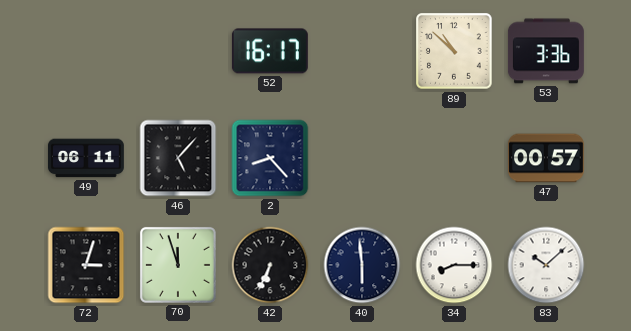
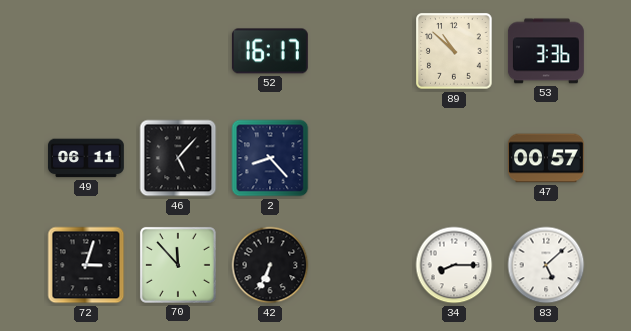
70: 11:57 -> 11:53
40: 5:59 -> none
83: 10:08 -> 5:08
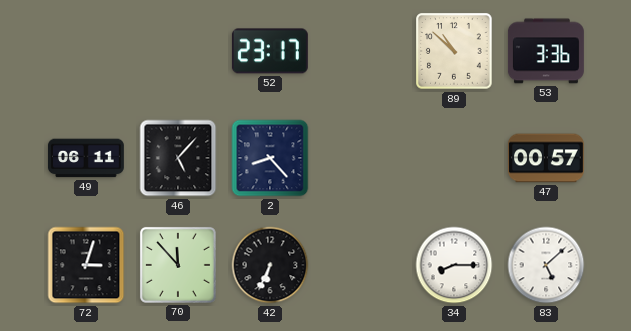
52: 16:17 -> 23:17
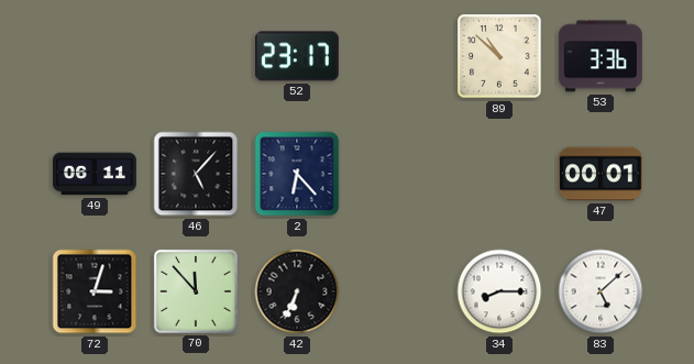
2: 8:23 -> 6:23
47: 00:57 -> 00:01
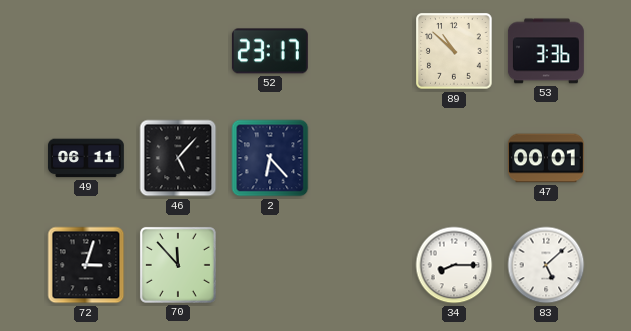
42: 6:34 -> none
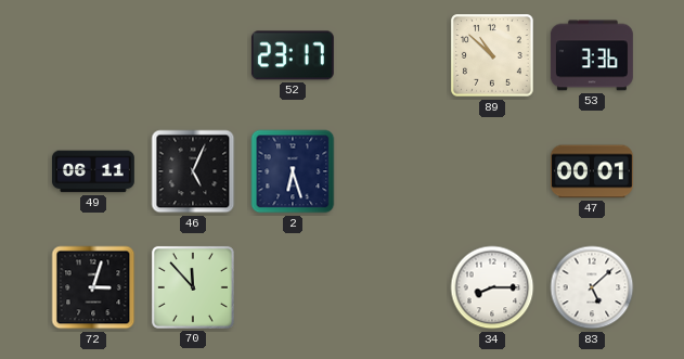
46: 5:07 -> 5:04
2: 6:23 -> 6:27
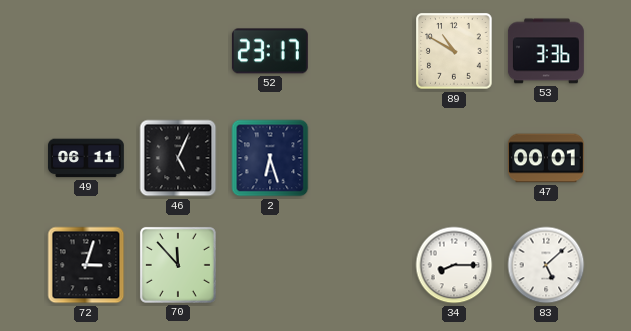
89: 10:52 -> 10:50
